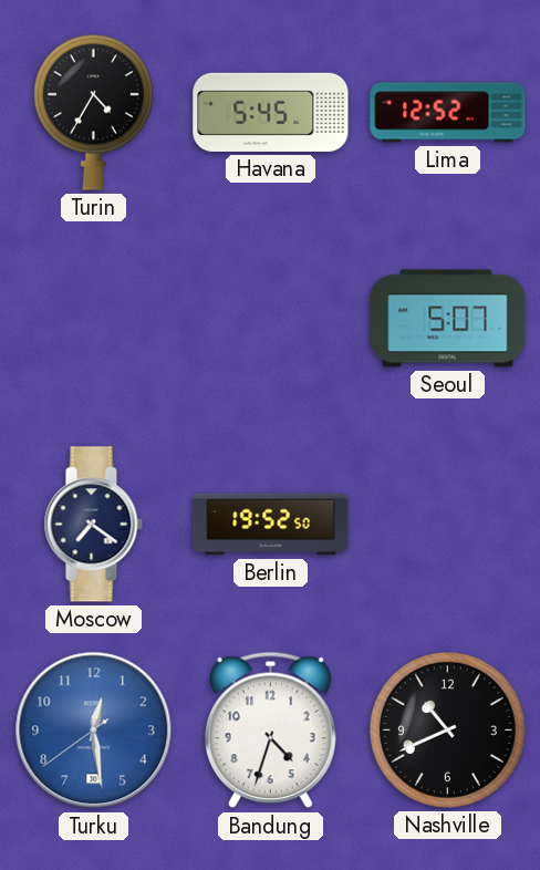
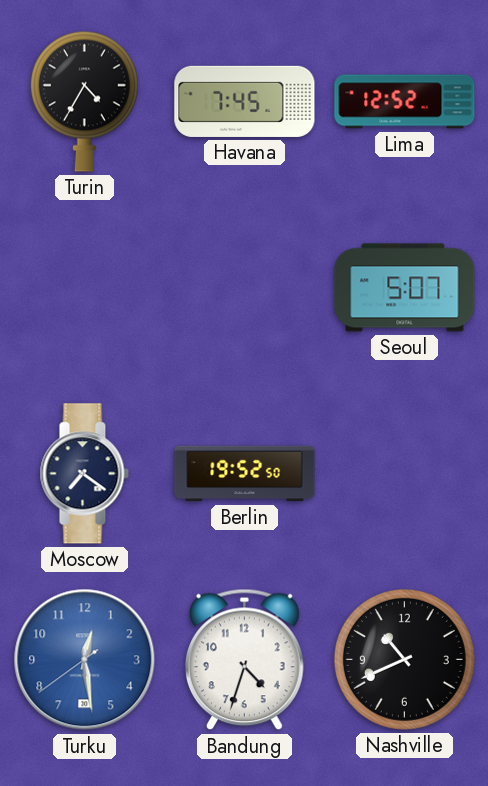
Havana: 5:45 -> 7:45
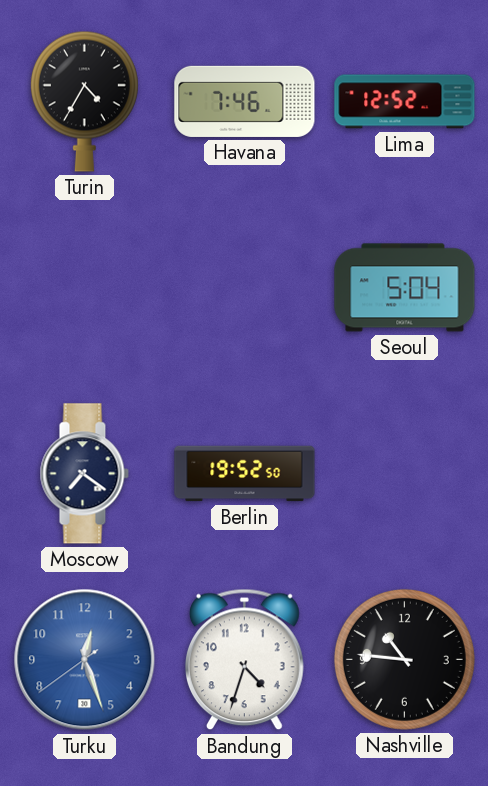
Havana: 7:45 -> 7:46
Seoul: 5:07 -> 5:04
Turku: 12:28 -> 12:26
Nashville: 10:41 -> 10:46
